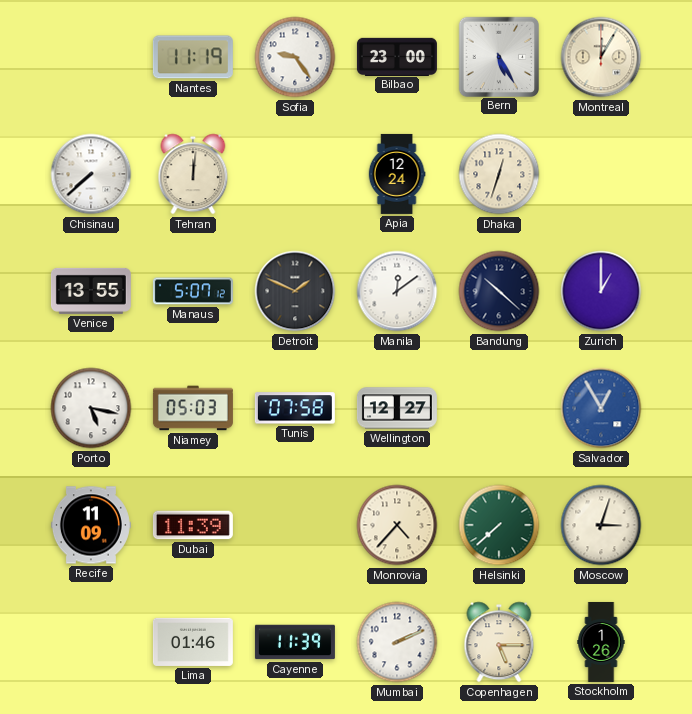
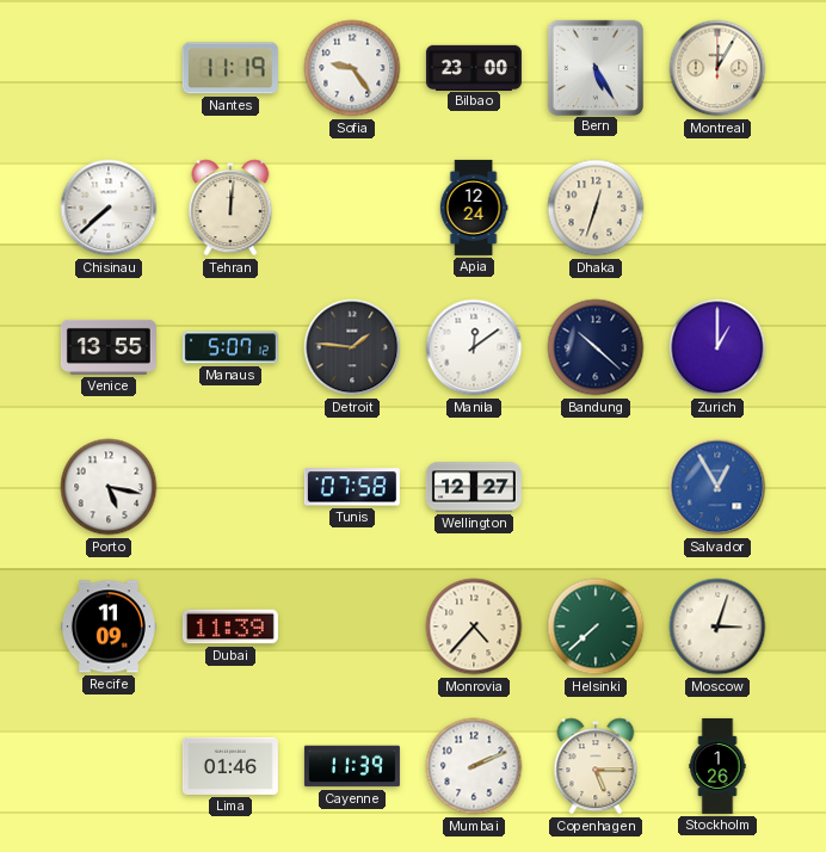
Detroit: 1:49 -> 1:46
Niamey: 05:03 -> none
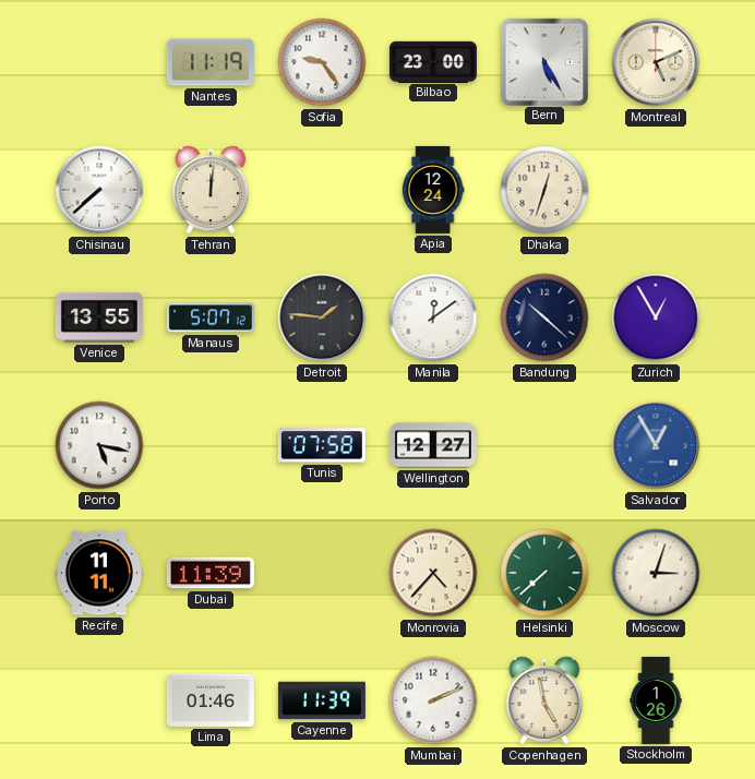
Montreal: 12:05 -> 5:11
Zurich: 1:00 -> 12:55
Recife: 11:09 -> 11:11
Copenhagen: 5:15 -> 4:58
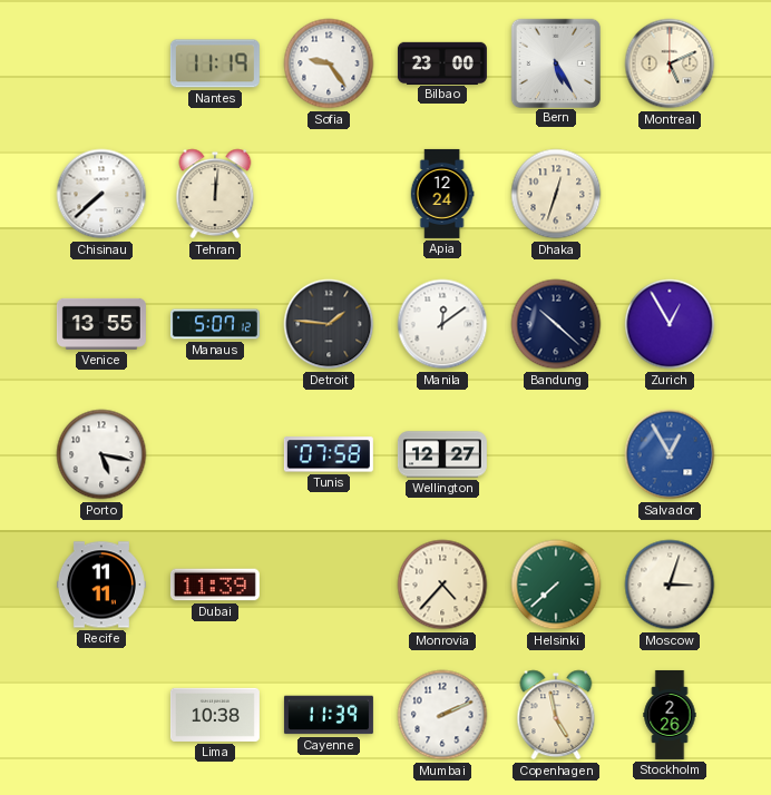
Lima: 01:46 -> 10:38
Stockholm: 1:26 -> 2:26
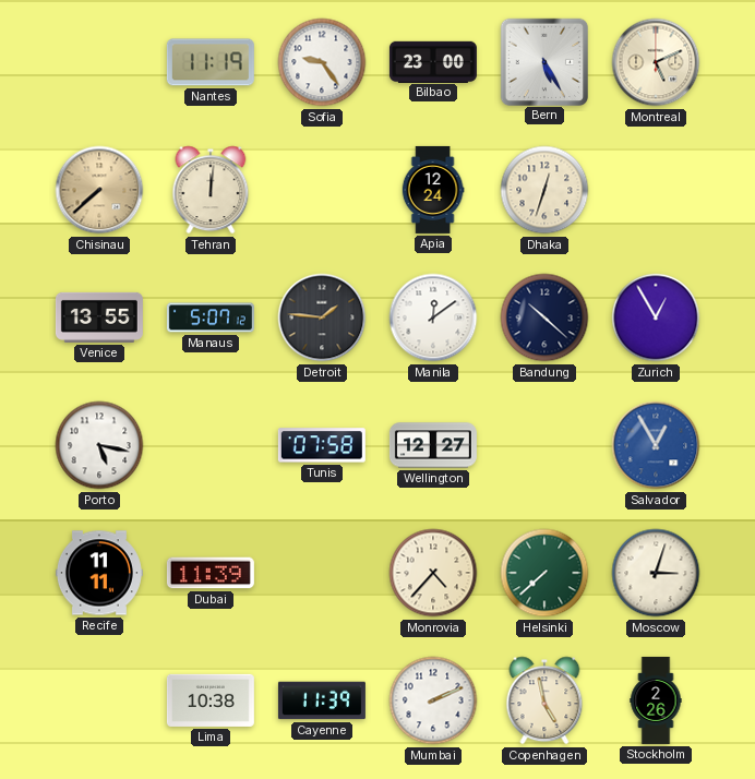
Chisinau dial: white -> champagne
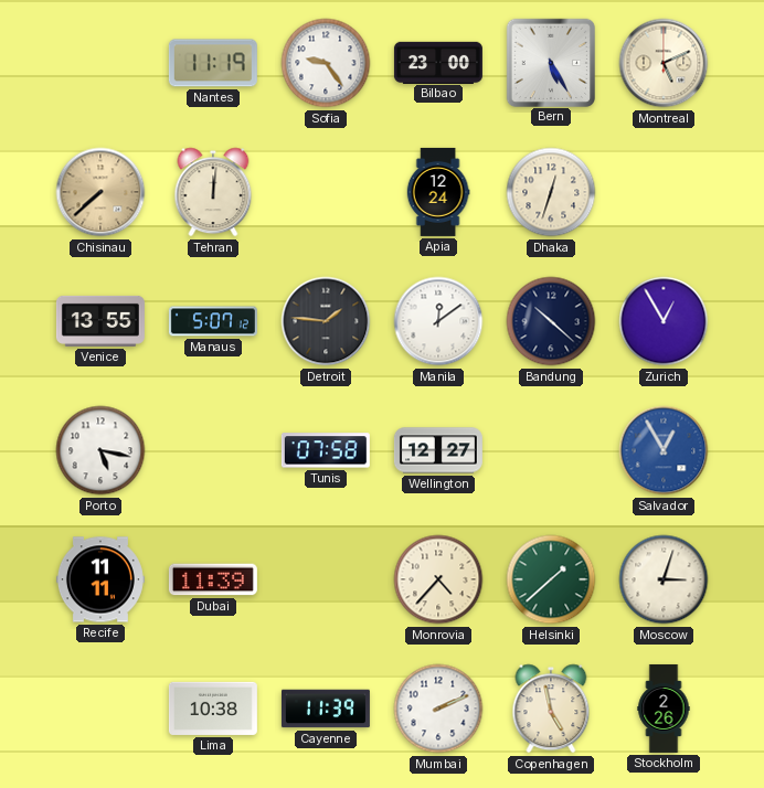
Helsinki: 7:38 -> 1:38
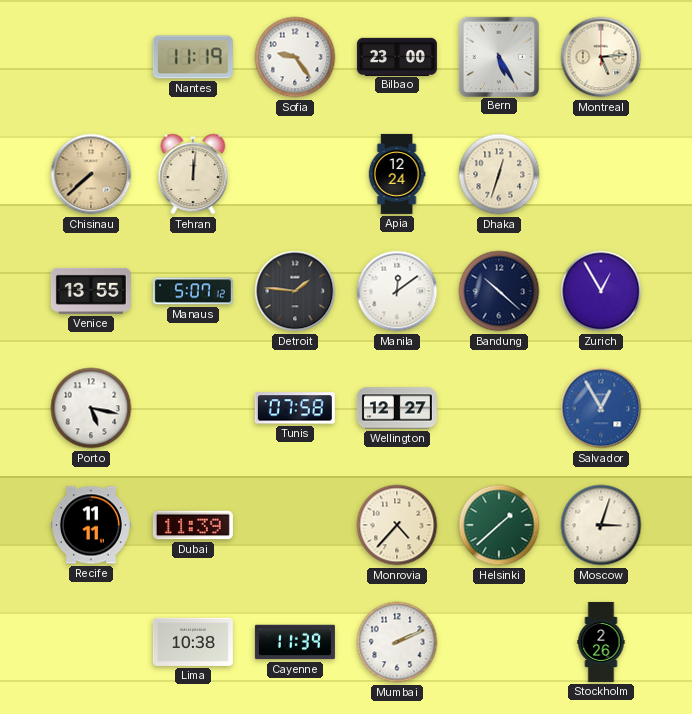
Montreal: 5:11 -> 5:14
Copenhagen: 4:58 -> none
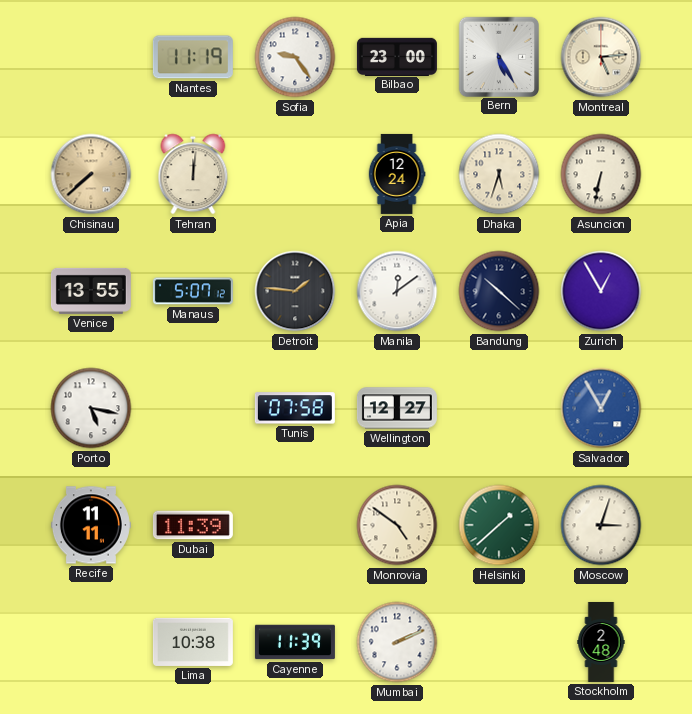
Dhaka: 12:33 -> 5:33
Asuncion: none -> 6:32
Monrovia: 4:37 -> 4:51
Stockholm: 2:26 -> 2:48
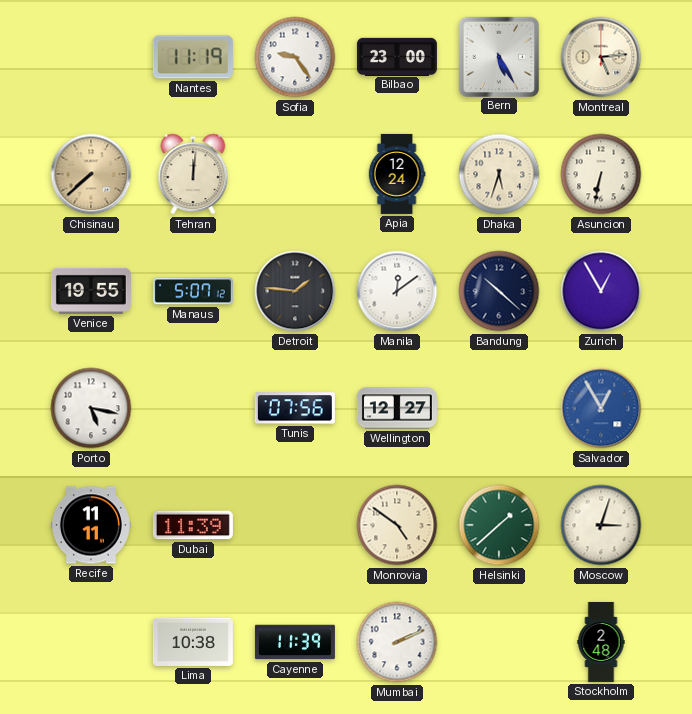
Venice: 13:55 -> 19:55
Tunis: 07:58 -> 07:56
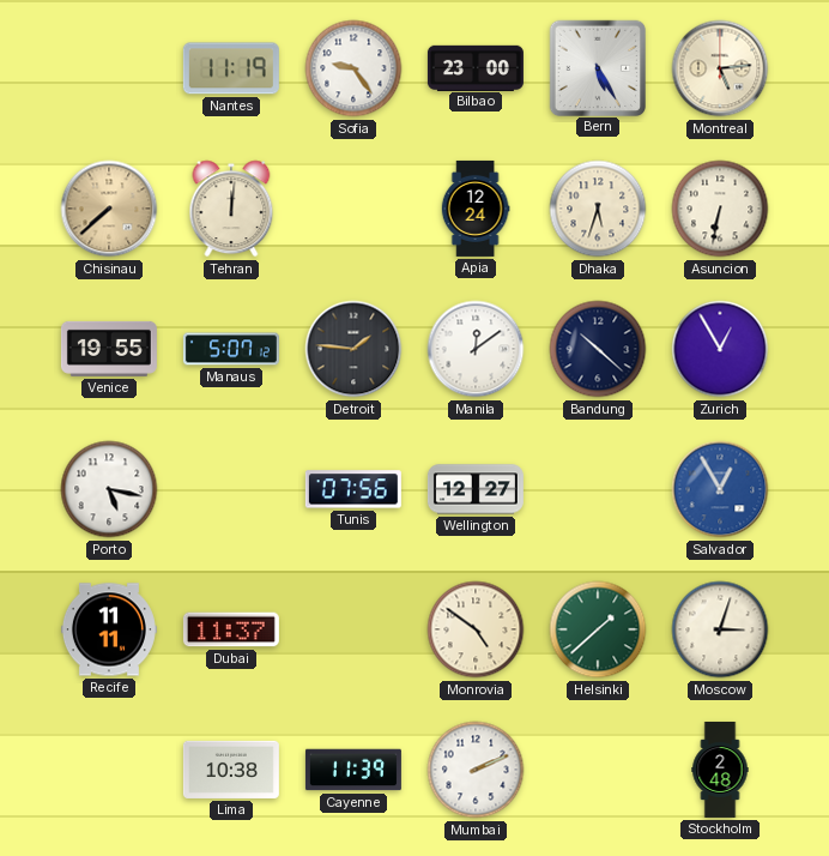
Dubai: 11:39 -> 11:37
